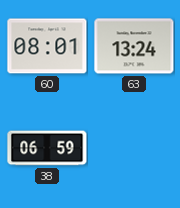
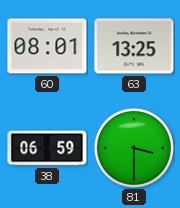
63: 13:24 -> 13:25
81: none -> 3:30
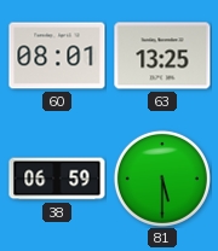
81: 3:30 -> 5:30
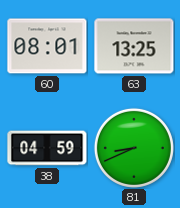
38: 06:59 -> 04:59
81: 5:30 -> 8:41
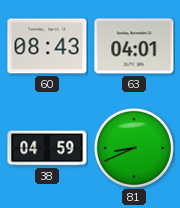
60: 08:01 -> 08:43
63: 13:25 -> 04:01
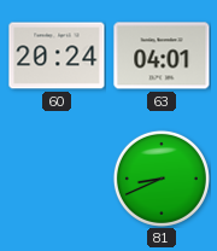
60: 08:43 -> 20:24
38: 04:59 -> none
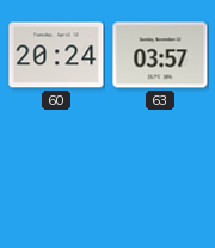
63: 04:01 -> 03:57
81: 8:41 -> none
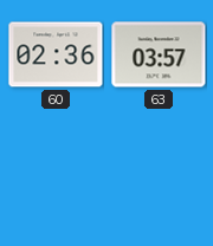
60: 20:24 -> 02:36
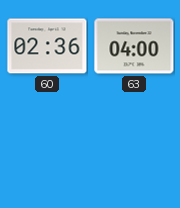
63: 03:57 -> 04:00
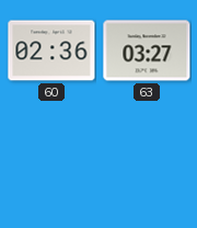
63: 04:00 -> 03:27
